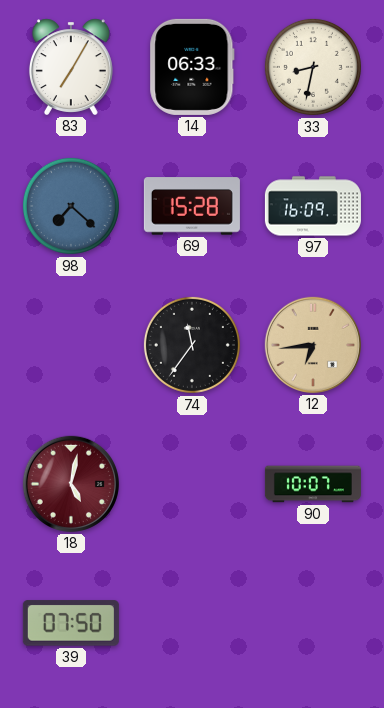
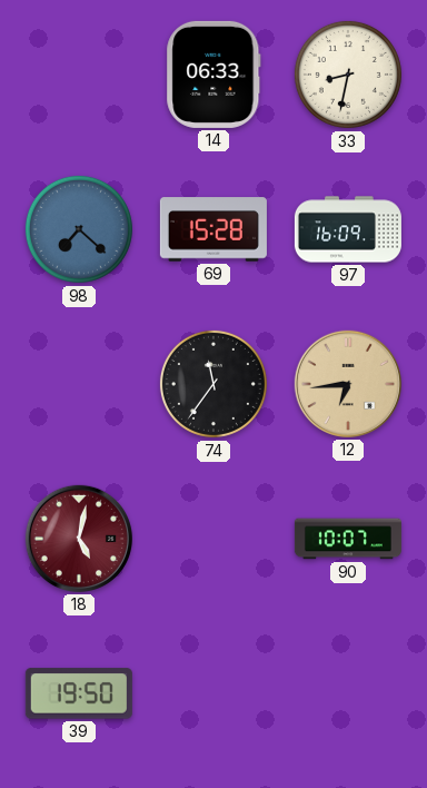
83: 7:05 -> none
39: 07:50 -> 19:50
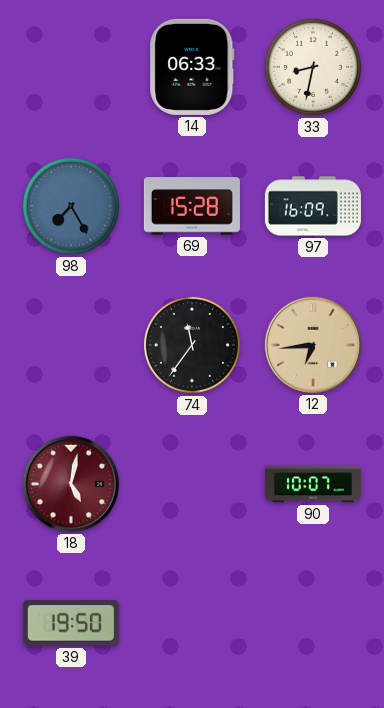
98: 7:22 -> 7:25
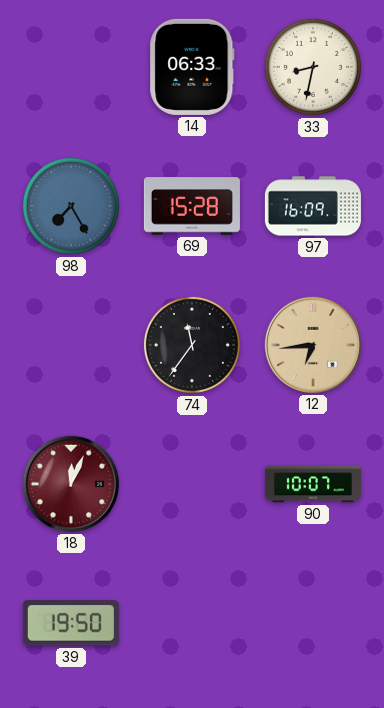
18: 5:02 -> 12:04
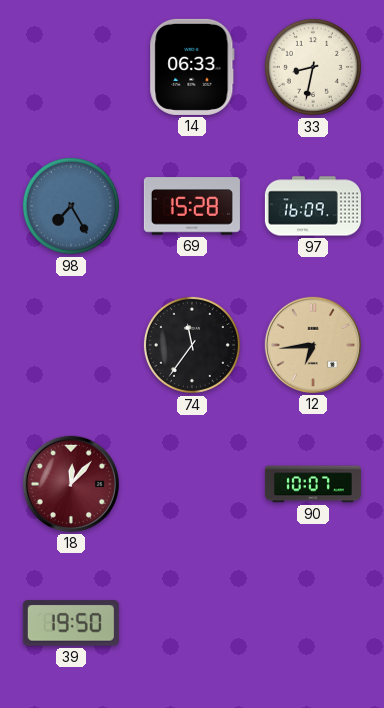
18: 12:04 -> 12:07
